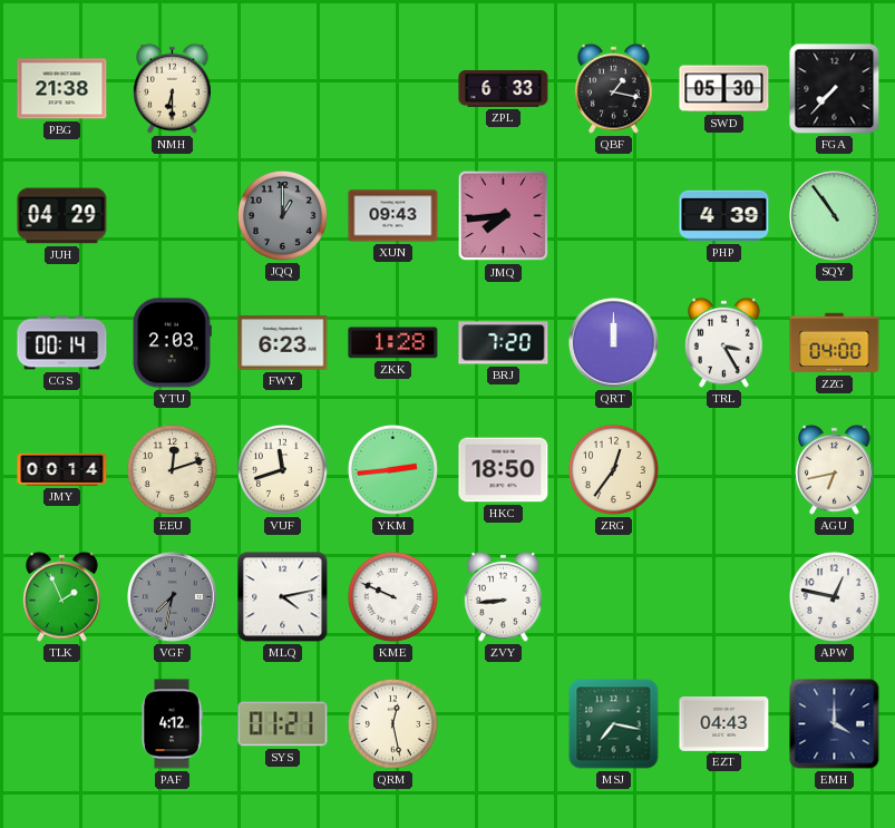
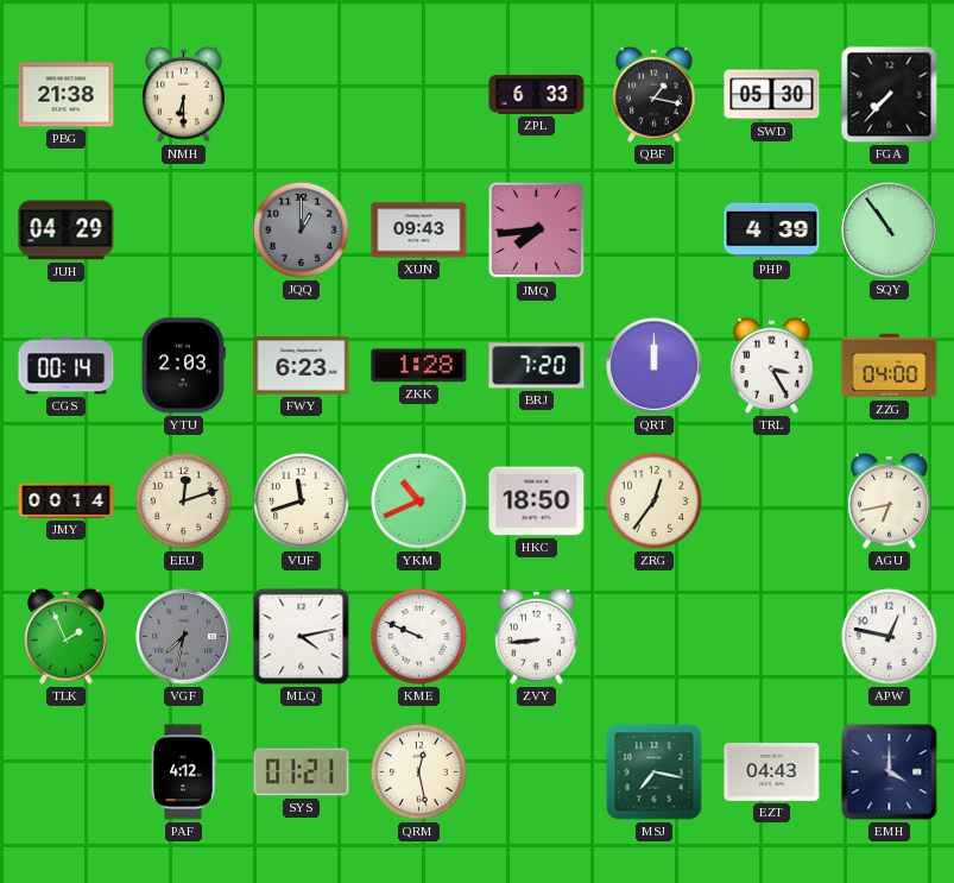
YKM: 2:44 -> 10:41
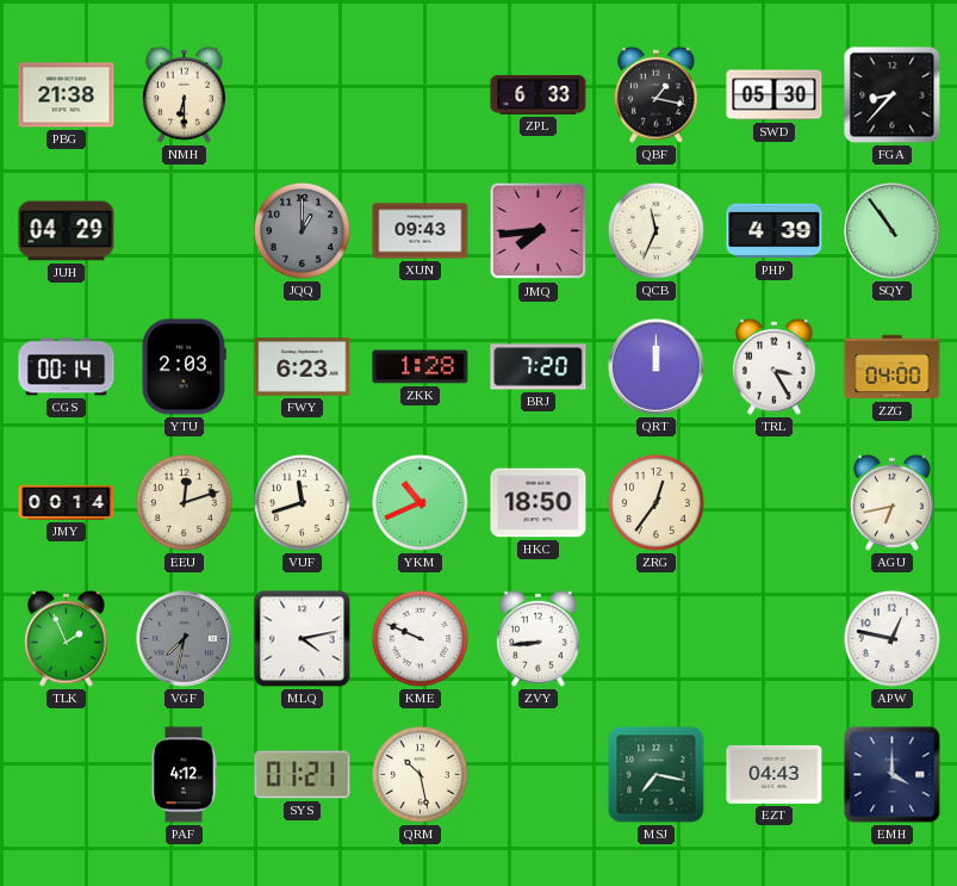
FGA: 7:37 -> 8:37
QCB: none -> 11:34
QRM: 12:28 -> 10:28
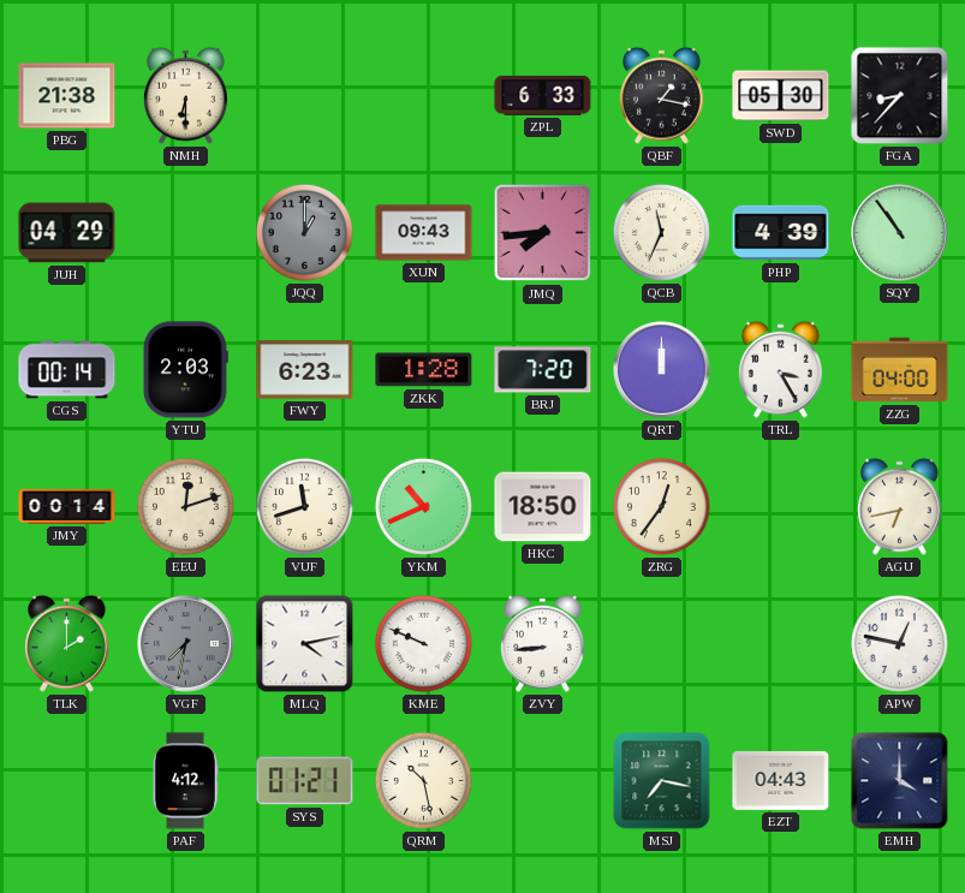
TLK: 1:56 -> 2:00
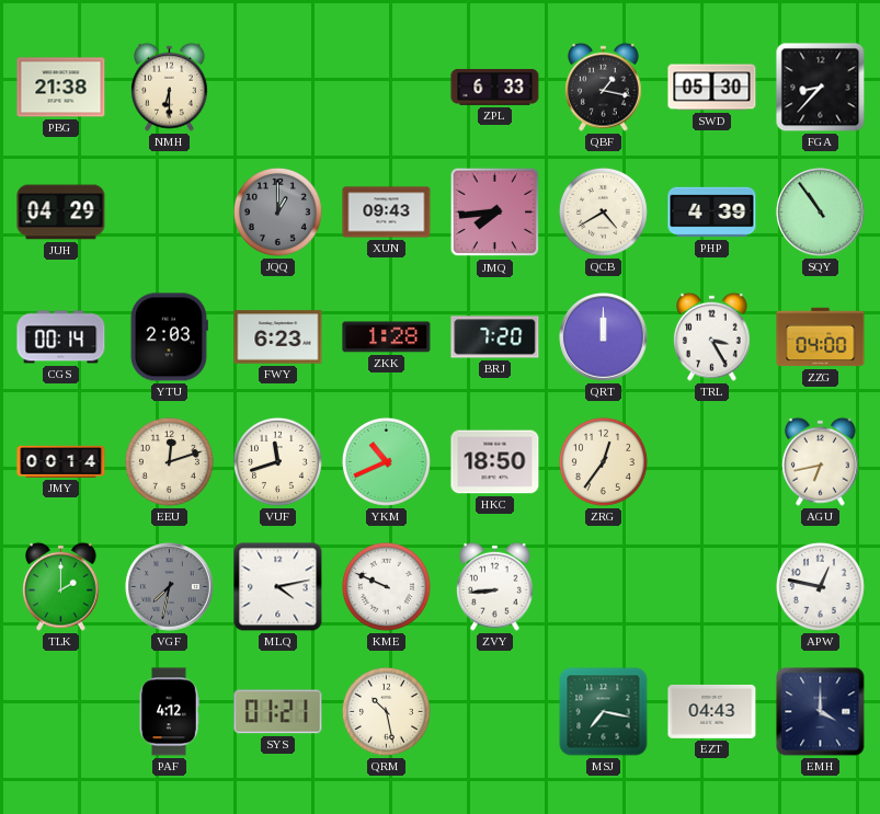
QCB: 11:34 -> 4:40
